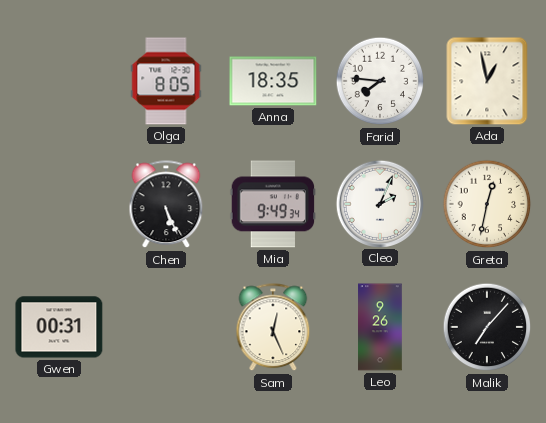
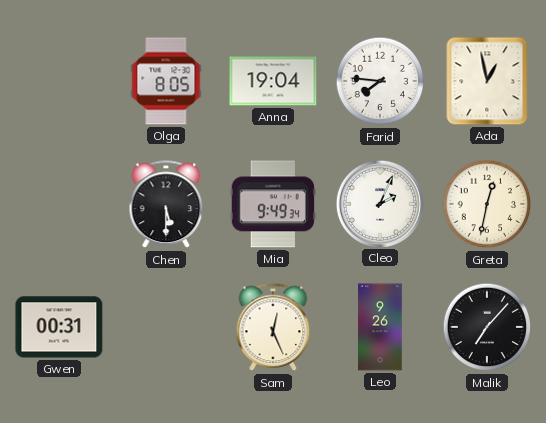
Anna: 18:35 -> 19:04
Chen: 5:26 -> 5:30
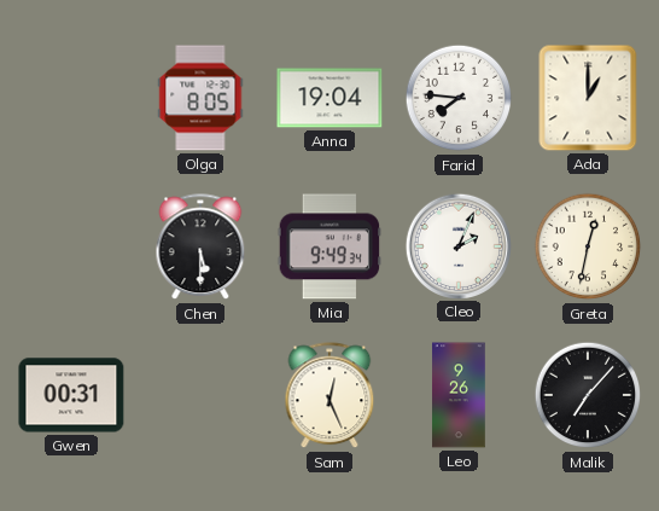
Ada: 12:58 -> 1:00
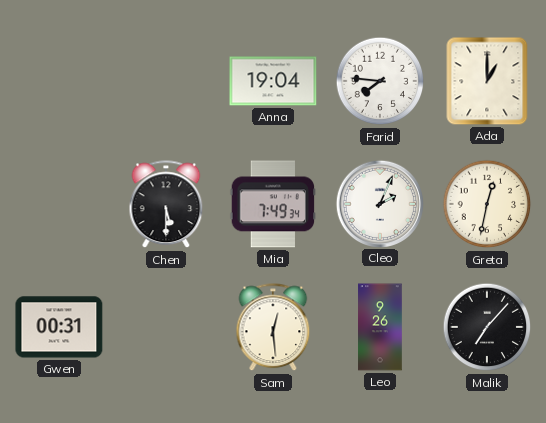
Olga: 8:05 -> none
Mia: 9:49 -> 7:49
Sam: 12:26 -> 12:29
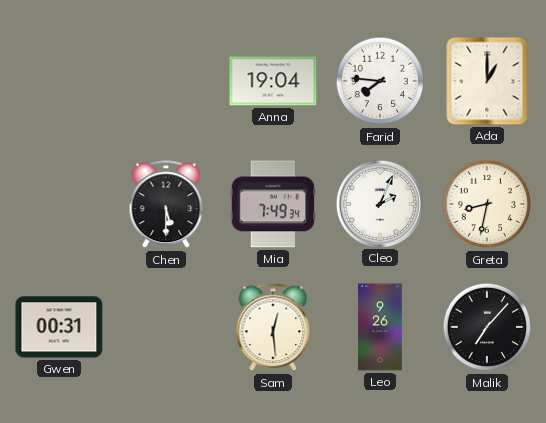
Greta: 12:32 -> 8:32
